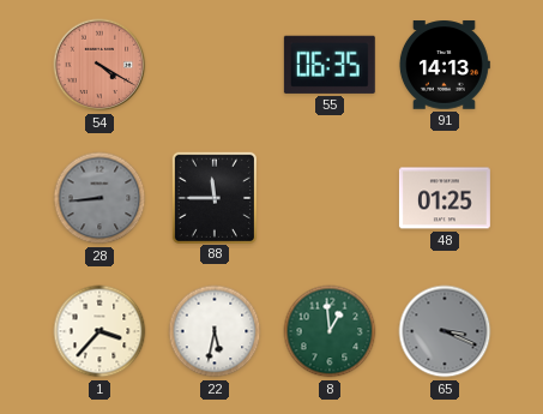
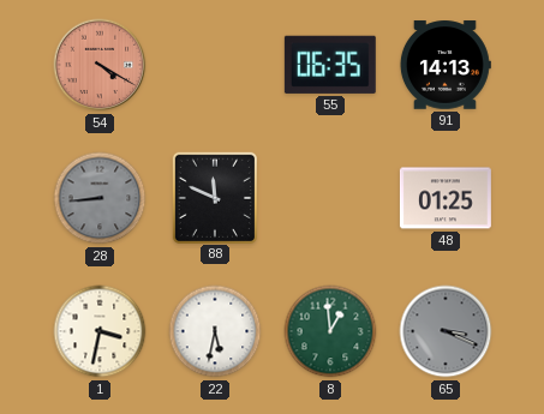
88: 11:45 -> 11:49
1: 3:37 -> 3:32
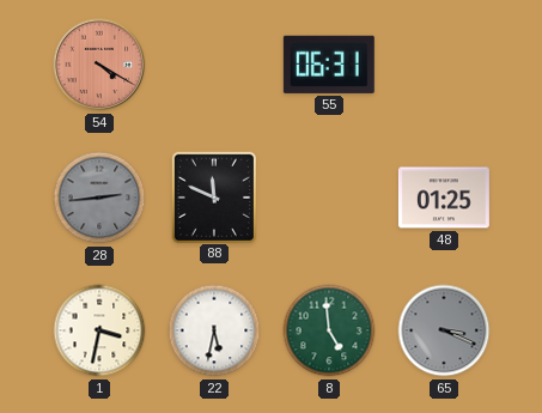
55: 06:35 -> 06:31
91: 14:13 -> none
28: 8:44 -> 2:44
8: 12:59 -> 4:59
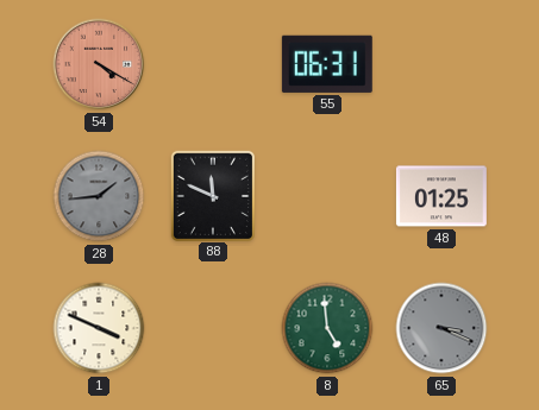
28: 2:44 -> 1:44
1: 3:32 -> 3:49
22: 5:32 -> none
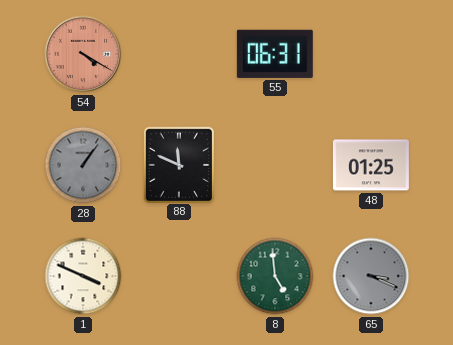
28: 1:44 -> 1:06
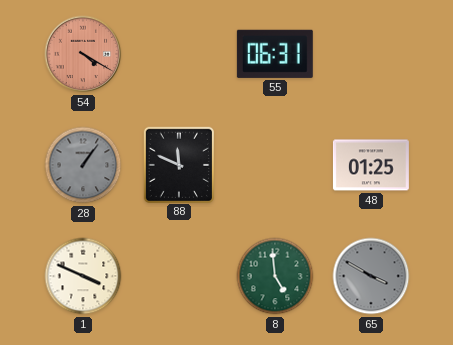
65: 3:19 -> 3:50
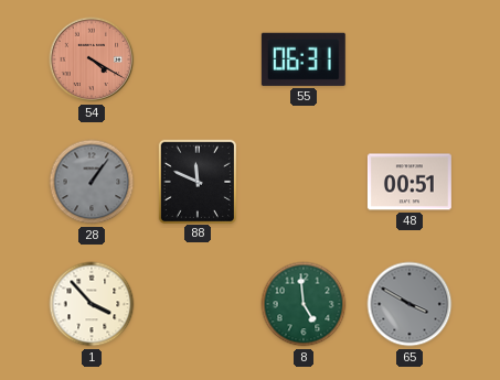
48: 01:25 -> 00:51
1: 3:49 -> 3:53
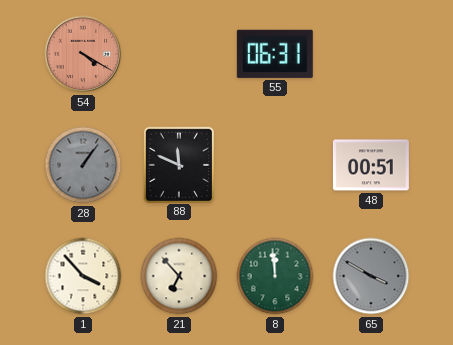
21: none -> 6:53
8: 4:59 -> 11:59
